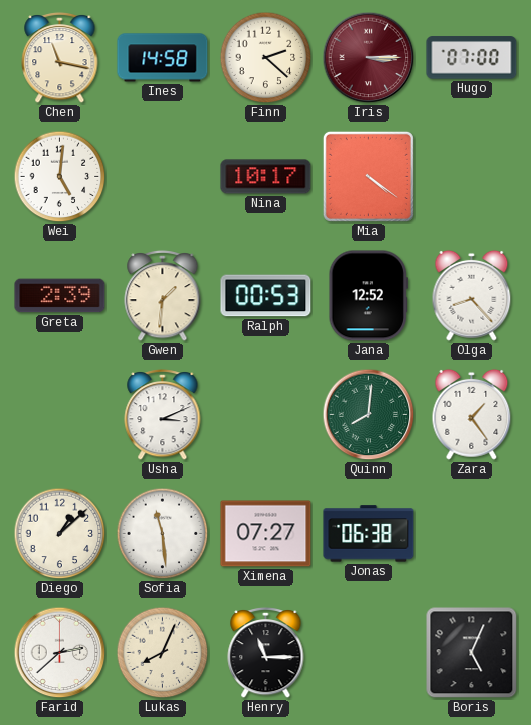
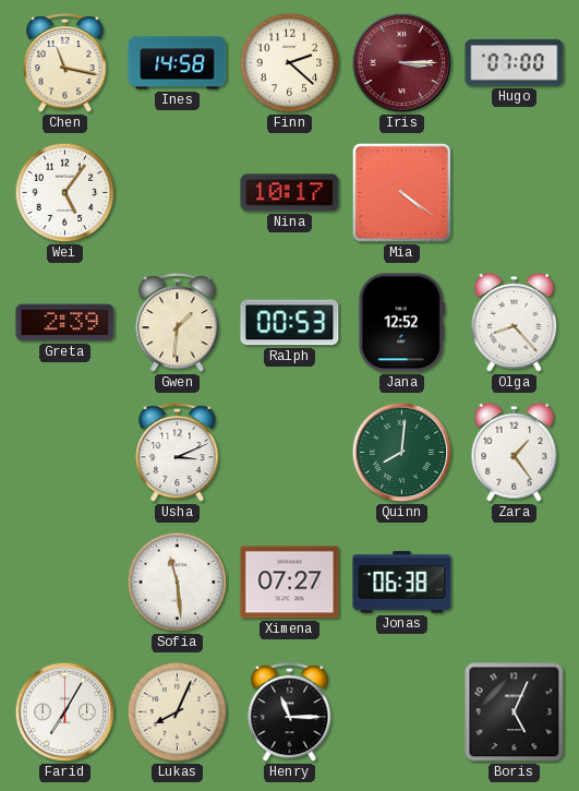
Wei: 5:01 -> 5:06
Diego: 1:08 -> none
Farid: 2:38 -> 7:05
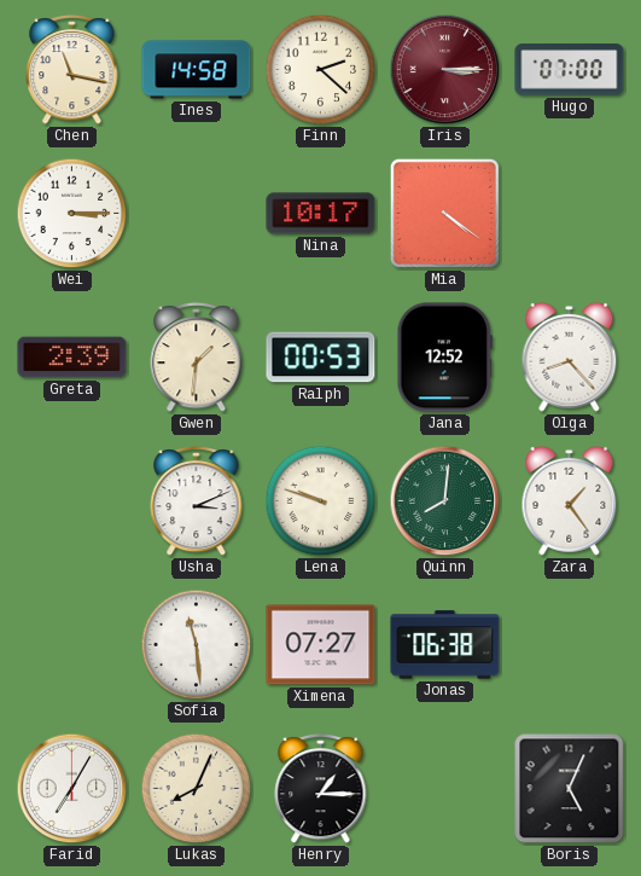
Wei: 5:06 -> 3:15
Lena: none -> 9:48
Henry: 11:15 -> 1:15
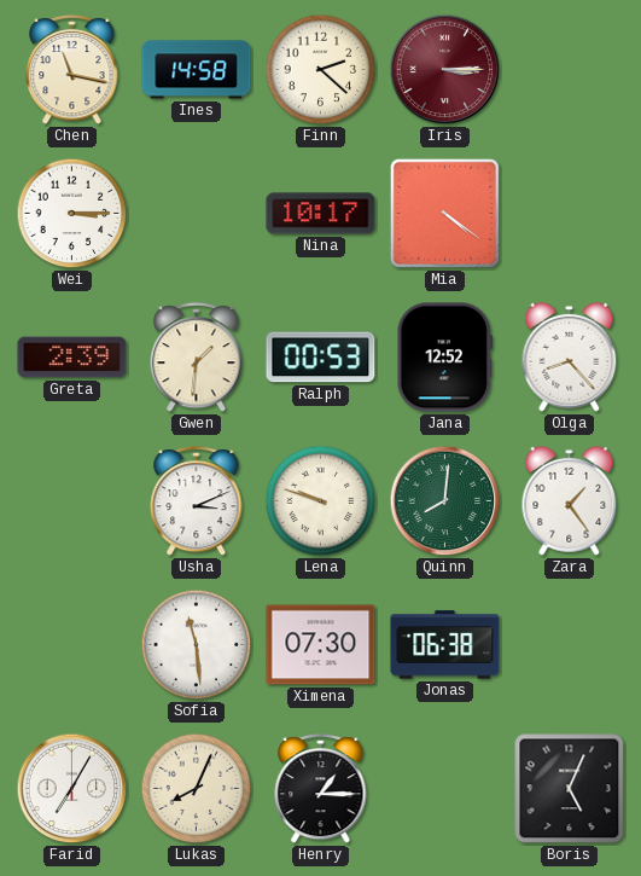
Hugo: 07:00 -> none
Ximena: 07:27 -> 07:30
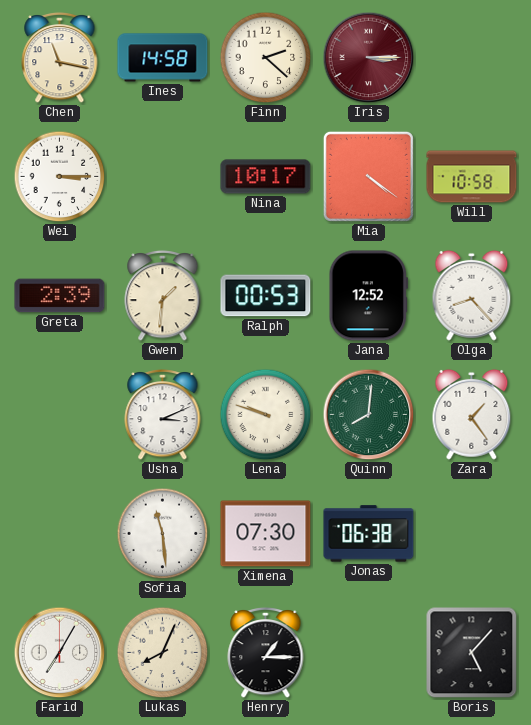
Will: none -> 10:58
Boris: 5:04 -> 5:07
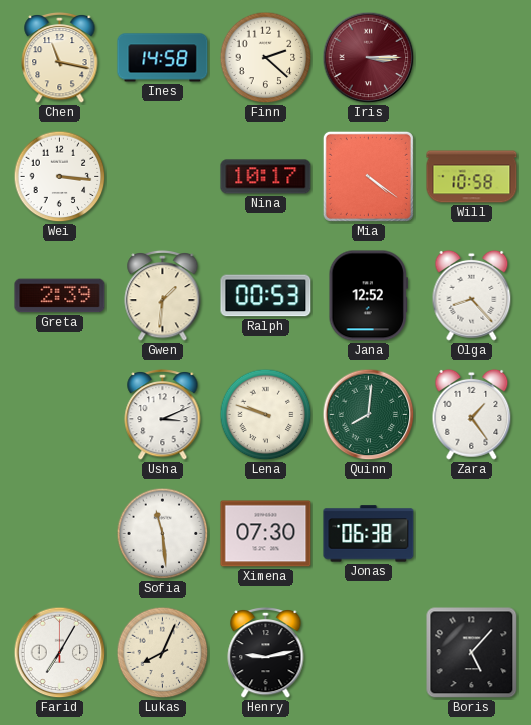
Wei: 3:15 -> 3:16
Henry: 1:15 -> 9:13
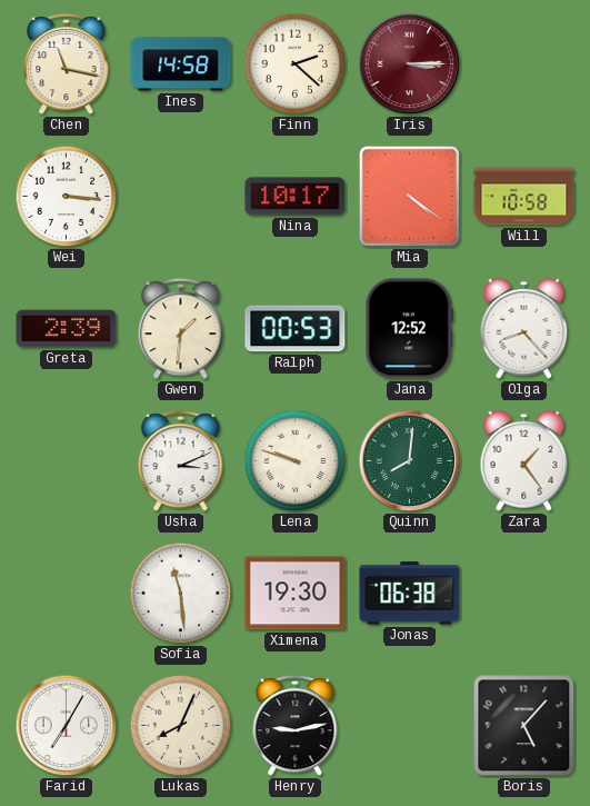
Ximena: 07:30 -> 19:30
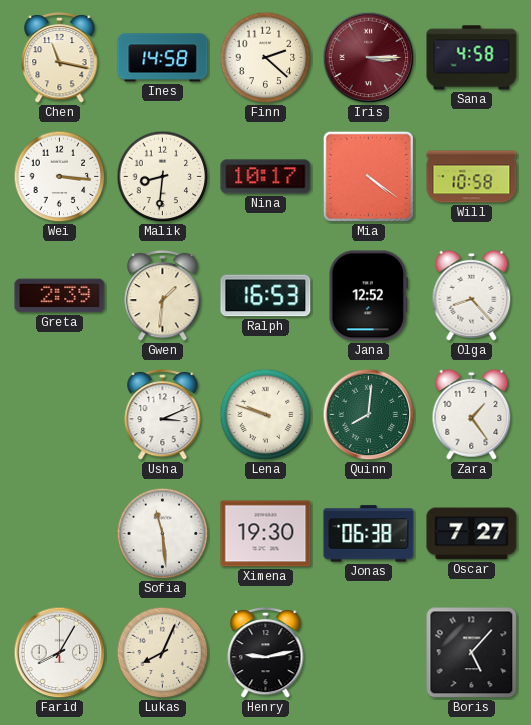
Sana: none -> 4:58
Malik: none -> 8:31
Ralph: 00:53 -> 16:53
Oscar: none -> 7:27
Farid: 7:05 -> 8:05
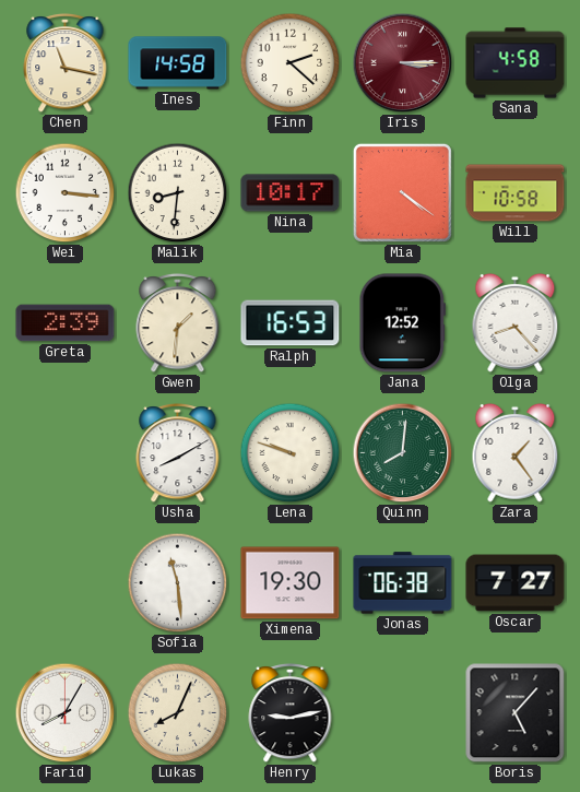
Usha: 3:11 -> 8:10
